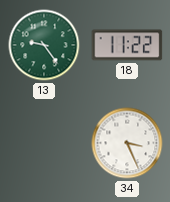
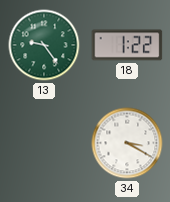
18: 11:22 -> 1:22
34: 3:26 -> 3:20
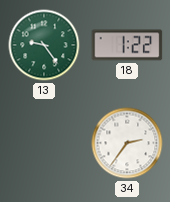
34: 3:20 -> 2:36
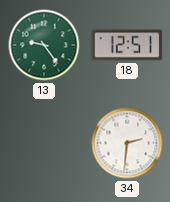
18: 1:22 -> 12:51
34: 2:36 -> 2:31
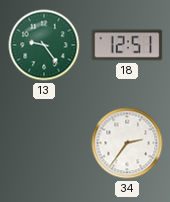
34: 2:31 -> 2:36
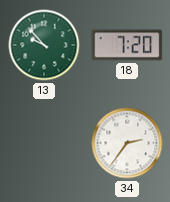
13: 9:24 -> 9:53
18: 12:51 -> 7:20
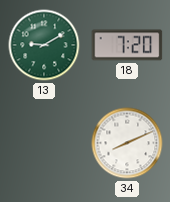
13: 9:53 -> 9:10
34: 2:36 -> 8:11
